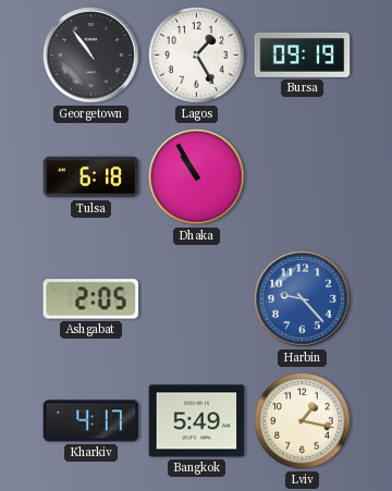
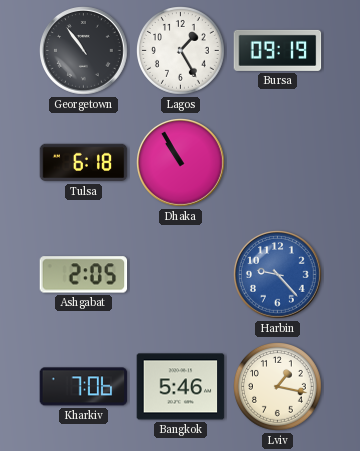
Kharkiv: 4:17 -> 7:06
Bangkok: 5:49 -> 5:46
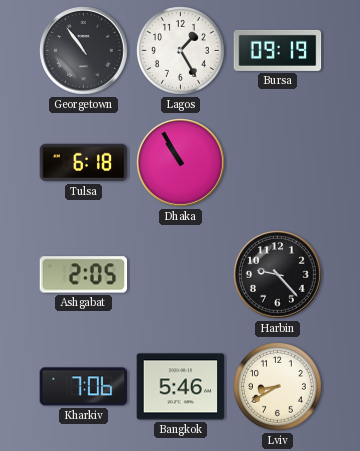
Harbin dial: blue -> black
Lviv: 1:17 -> 8:40
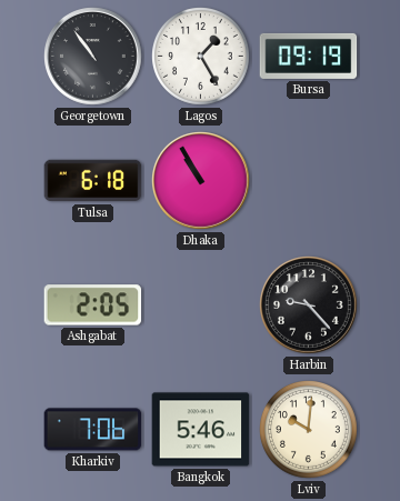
Lviv: 8:40 -> 10:01
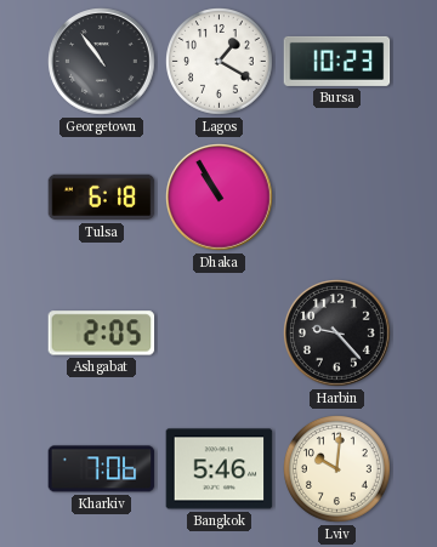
Lagos: 1:25 -> 1:20
Bursa: 09:19 -> 10:23
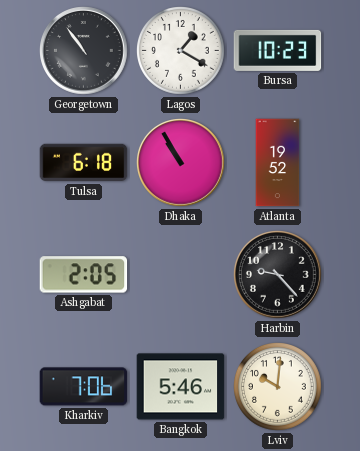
Atlanta: none -> 19:52
